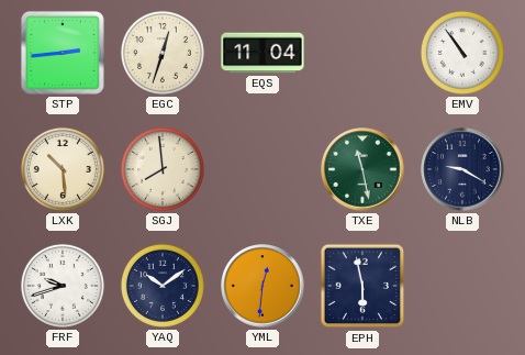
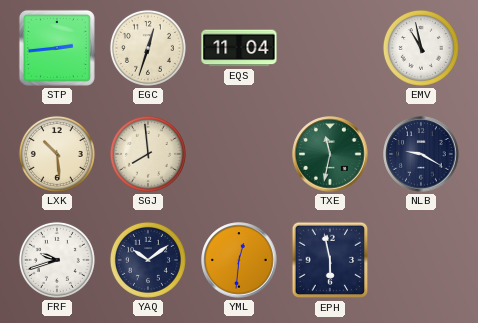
EMV: 10:54 -> 10:58
TXE: 11:28 -> 11:32
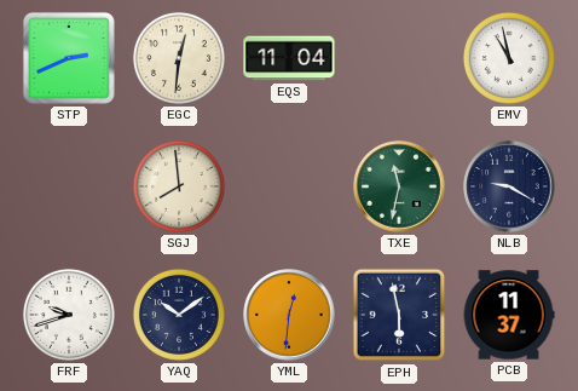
STP: 2:44 -> 2:41
EGC: 12:33 -> 12:31
LXK: 10:29 -> none
PCB: none -> 11:37
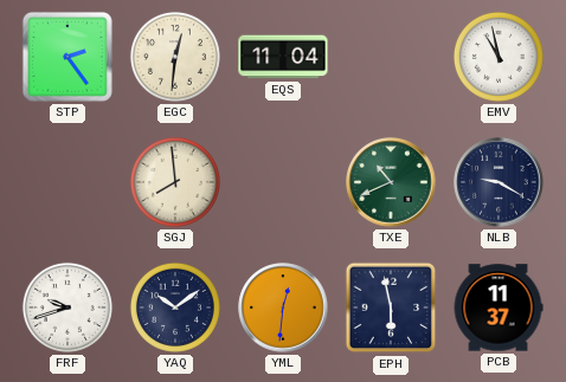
STP: 2:41 -> 2:24
TXE: 11:32 -> 10:41
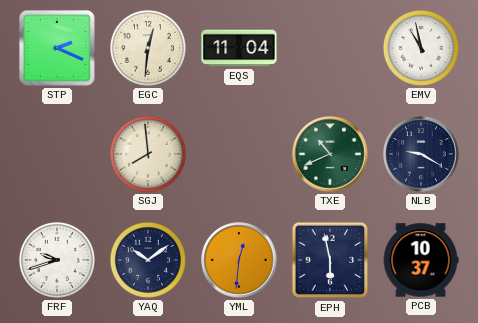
STP: 2:24 -> 2:19
PCB: 11:37 -> 10:37
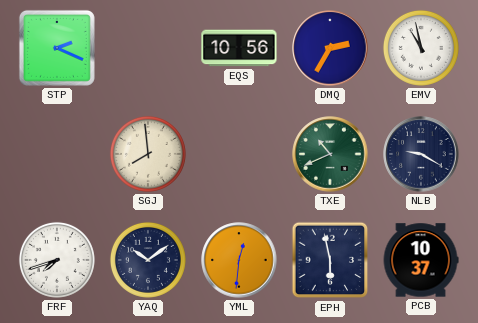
EGC: 12:31 -> none
EQS: 11:04 -> 10:56
DMQ: none -> 2:35
FRF: 9:42 -> 7:42
